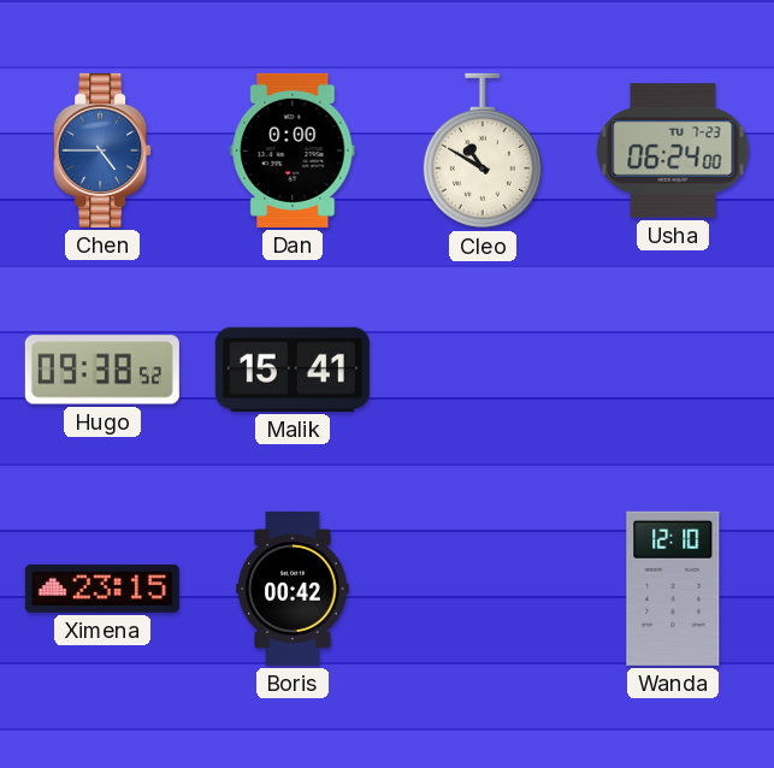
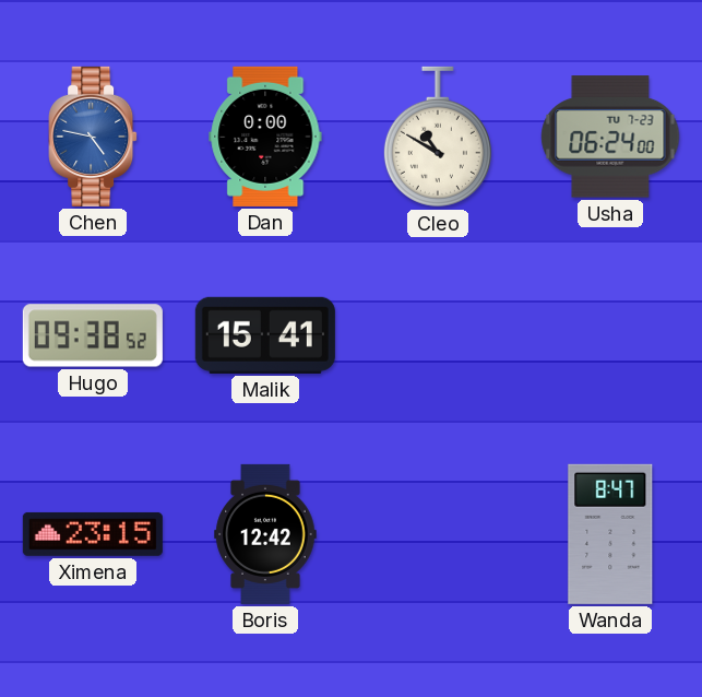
Chen: 4:45 -> 4:47
Boris: 00:42 -> 12:42
Wanda: 12:10 -> 8:47
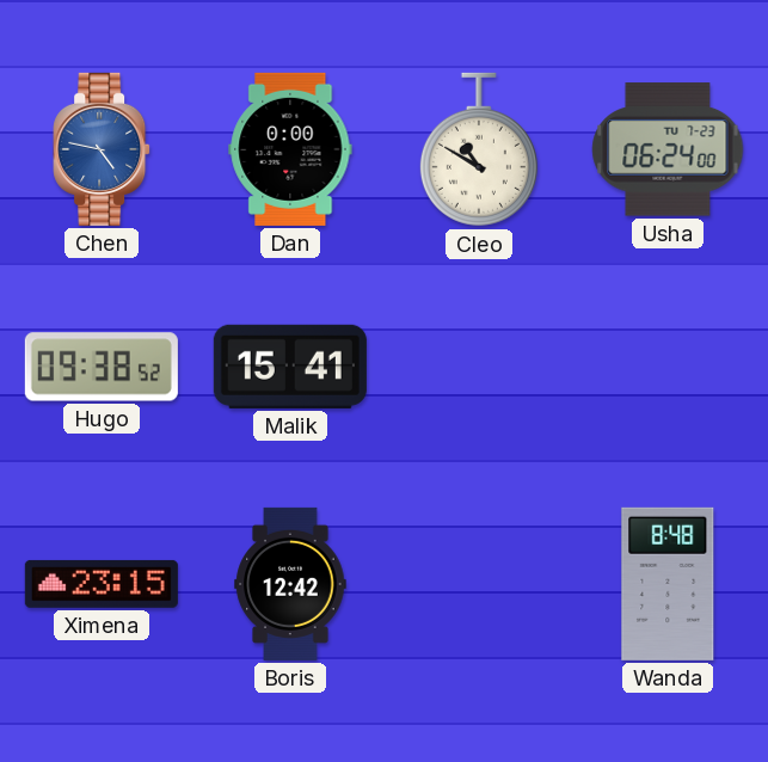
Wanda: 8:47 -> 8:48
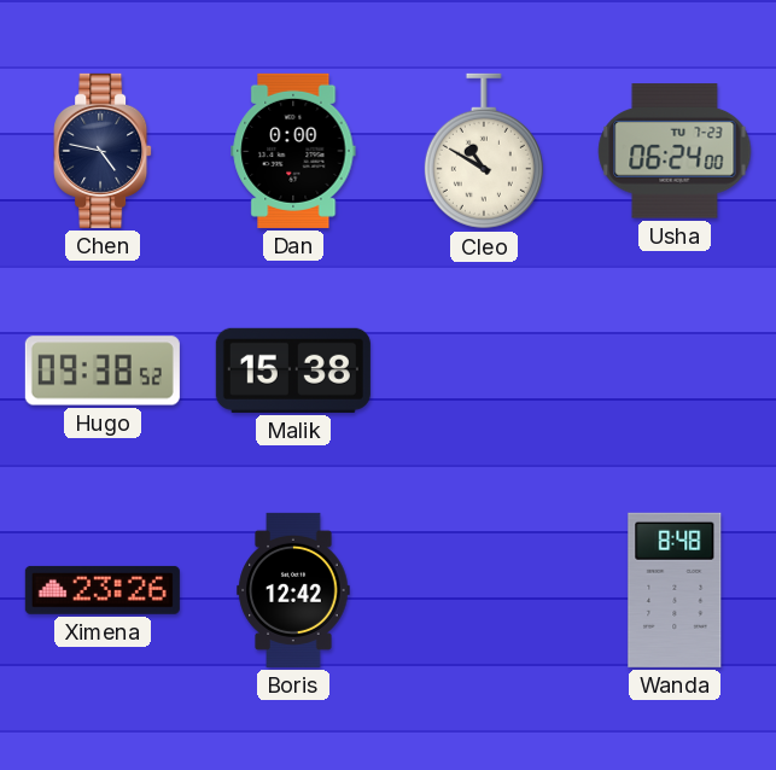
Chen dial: blue -> navy
Malik: 15:41 -> 15:38
Ximena: 23:15 -> 23:26
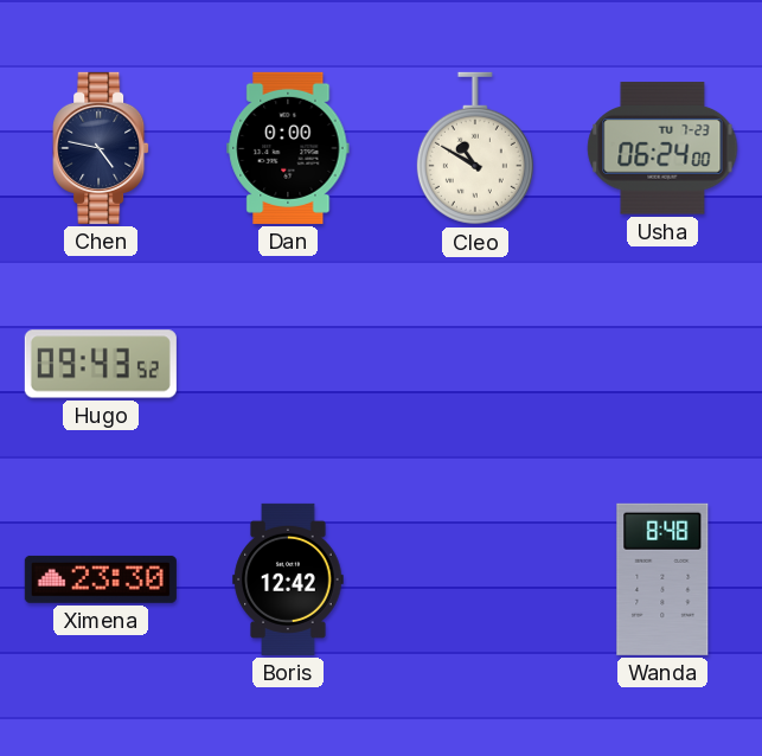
Hugo: 09:38 -> 09:43
Malik: 15:38 -> none
Ximena: 23:26 -> 23:30
